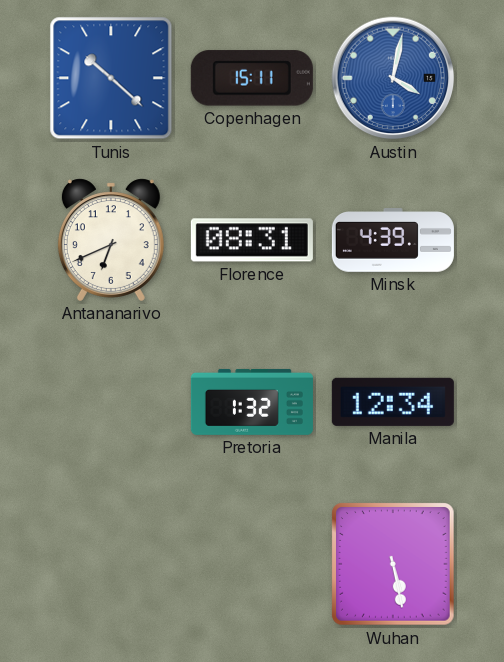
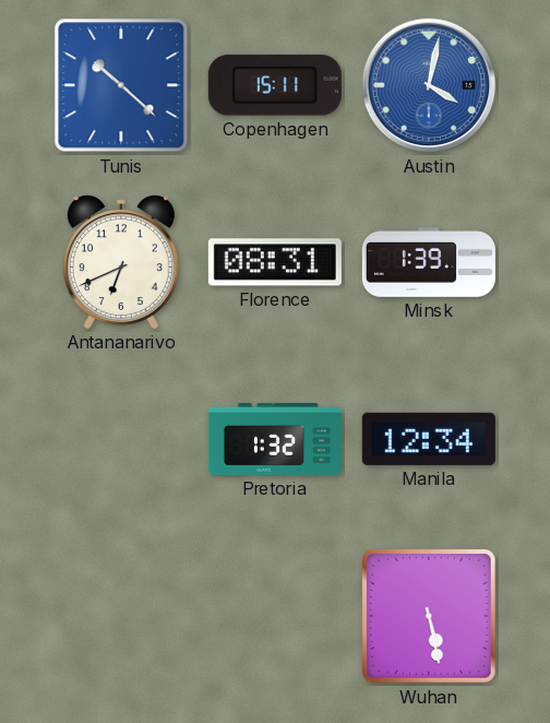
Minsk: 4:39 -> 1:39
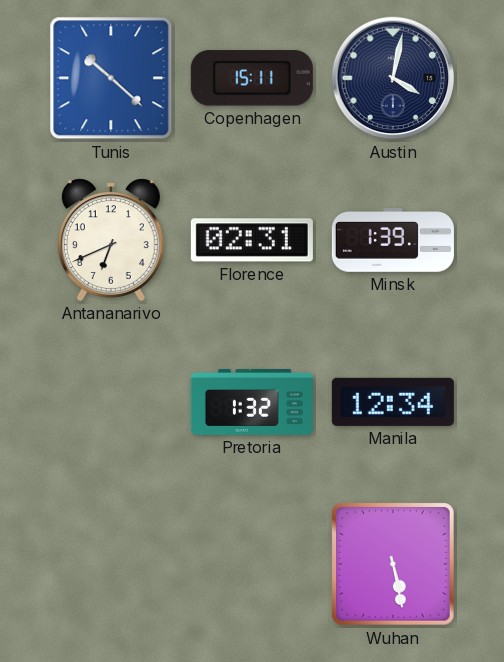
Austin dial: blue -> navy
Florence: 08:31 -> 02:31
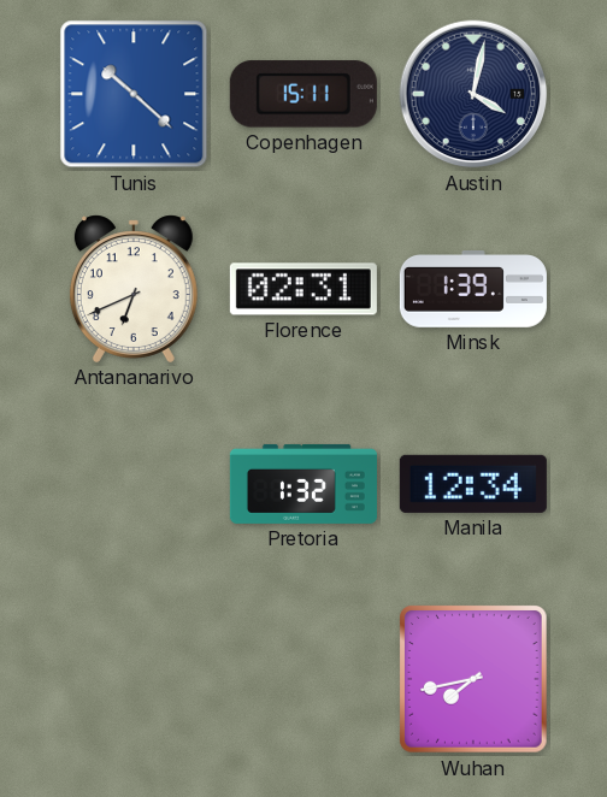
Wuhan: 5:28 -> 7:43
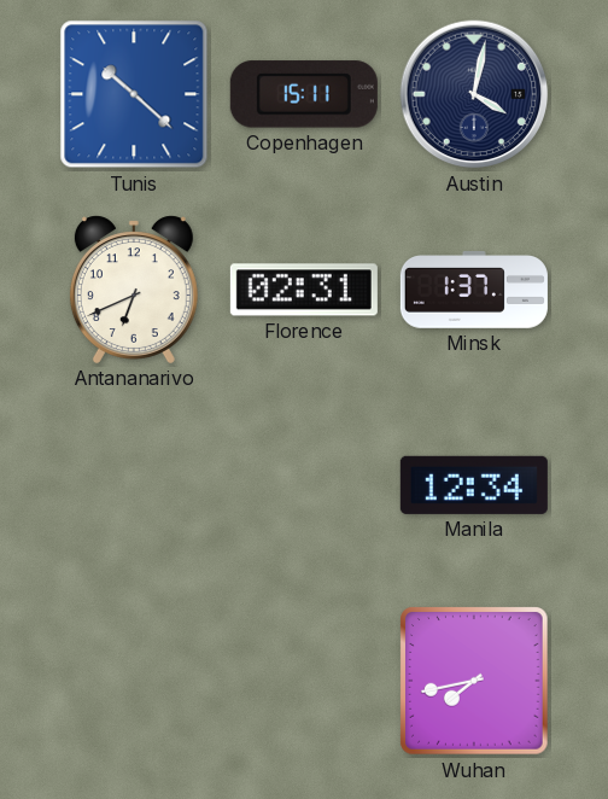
Minsk: 1:39 -> 1:37
Pretoria: 1:32 -> none
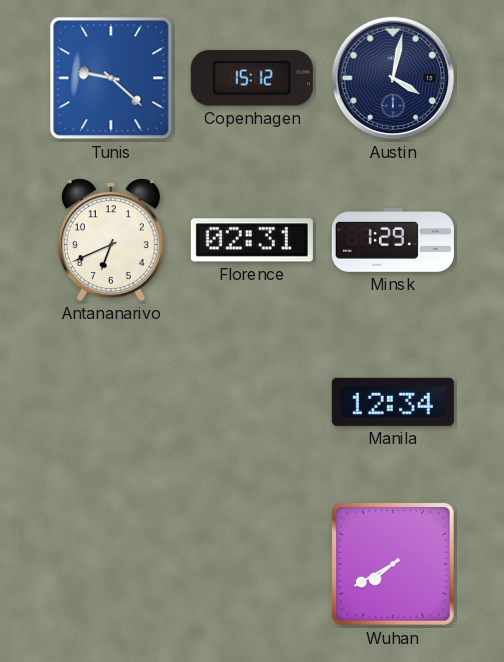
Tunis: 10:22 -> 9:22
Copenhagen: 15:11 -> 15:12
Minsk: 1:37 -> 1:29
Wuhan: 7:43 -> 7:40
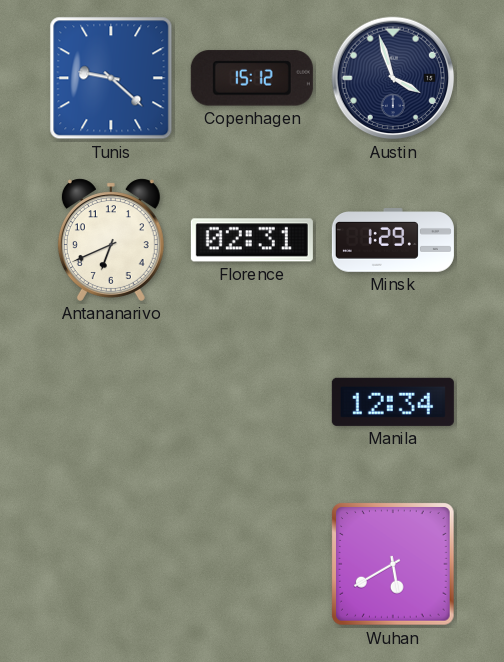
Austin: 4:02 -> 3:57
Wuhan: 7:40 -> 5:40
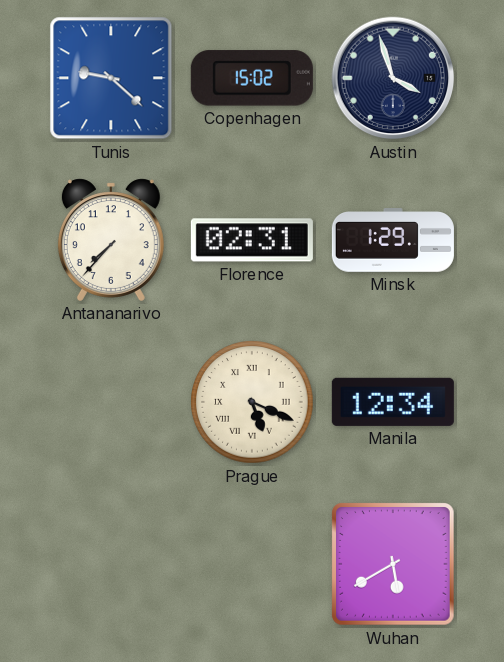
Copenhagen: 15:12 -> 15:02
Antananarivo: 6:41 -> 7:37
Prague: none -> 5:19
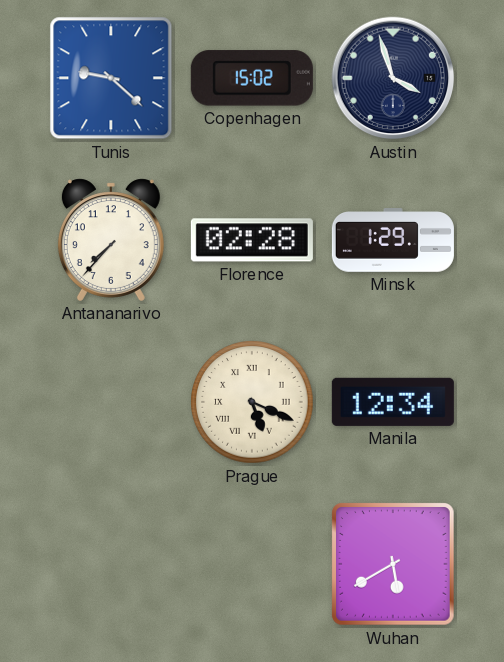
Florence: 02:31 -> 02:28
